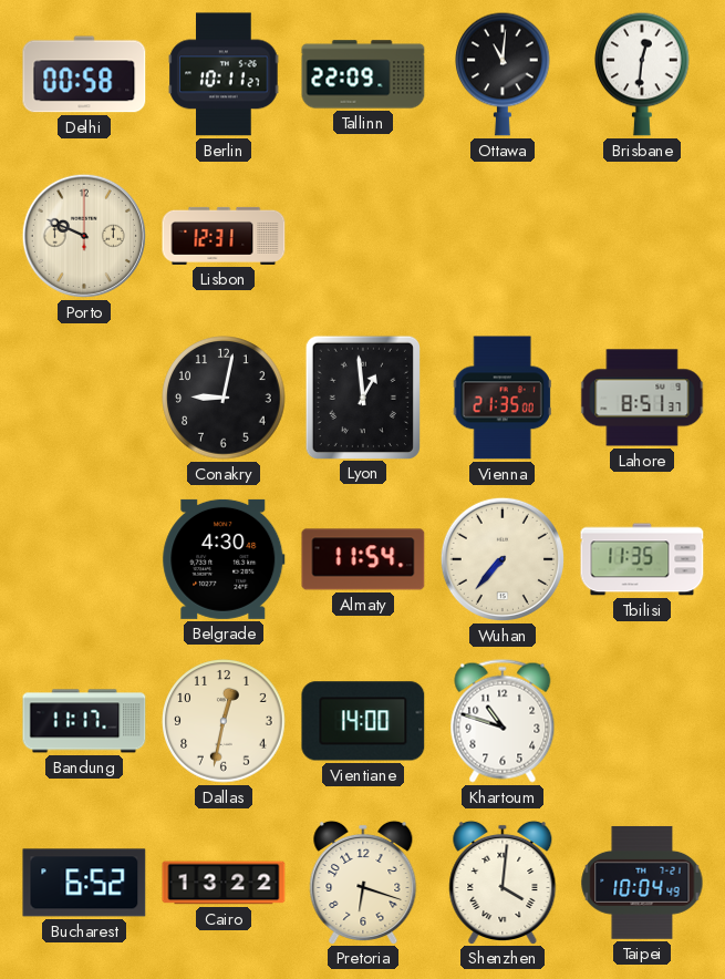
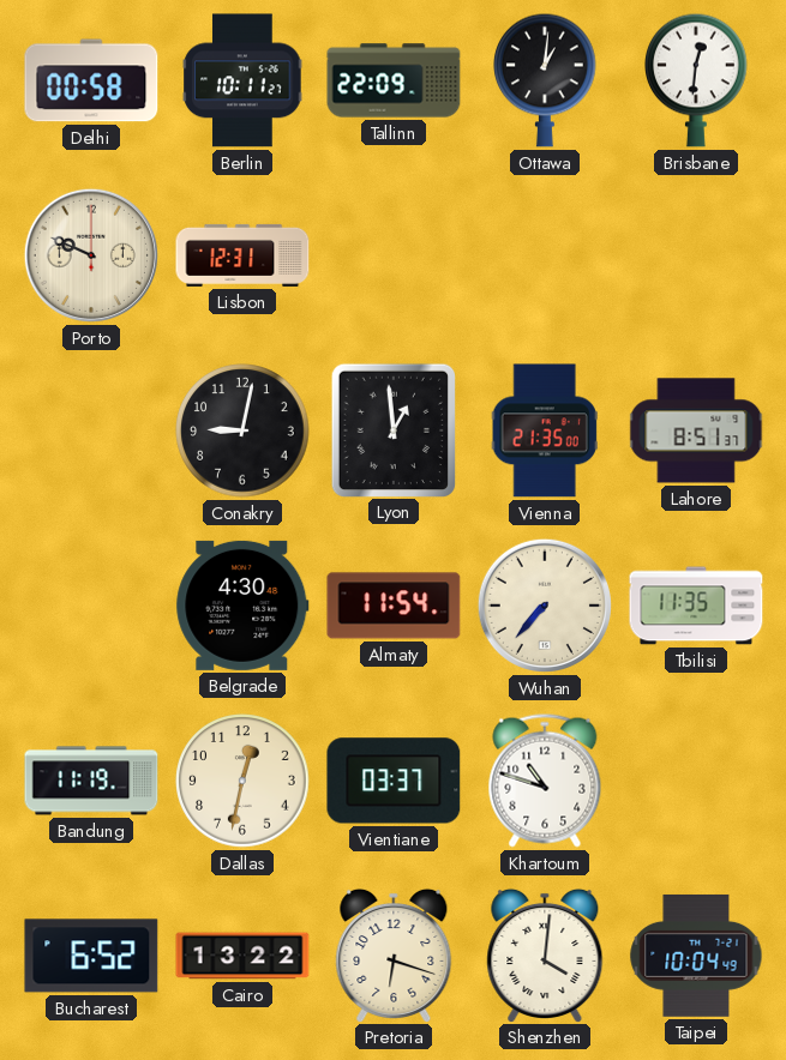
Ottawa: 11:01 -> 1:01
Bandung: 11:17 -> 11:19
Vientiane: 14:00 -> 03:37
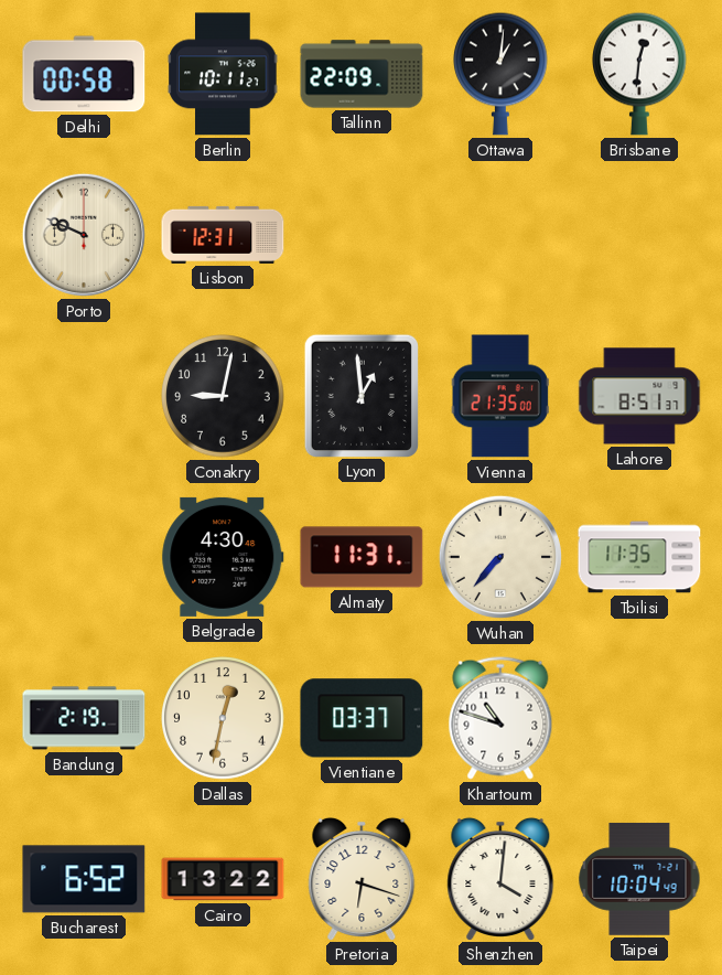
Almaty: 11:54 -> 11:31
Bandung: 11:19 -> 2:19
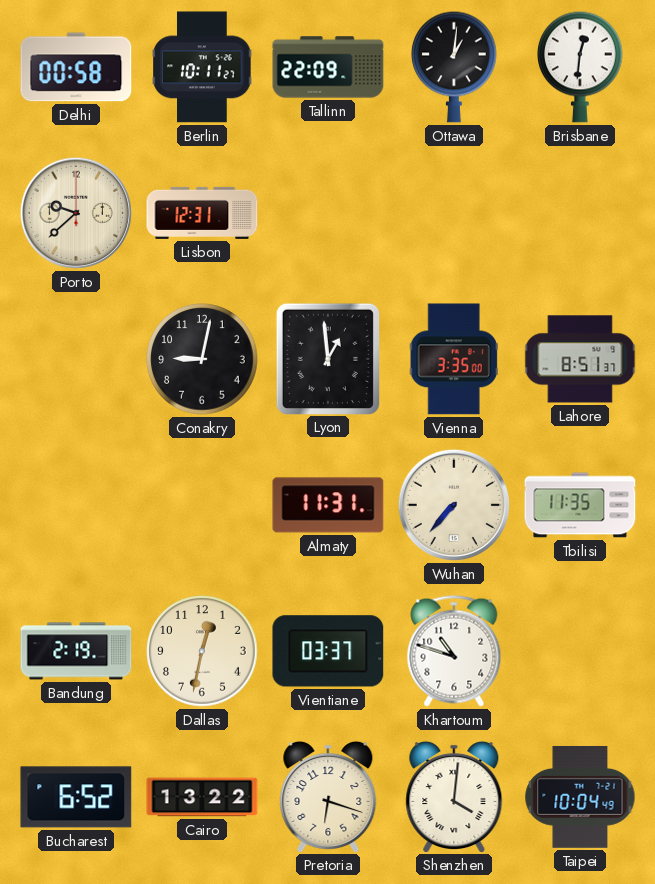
Porto: 9:49 -> 9:38
Vienna: 21:35 -> 3:35
Belgrade: 4:30 -> none
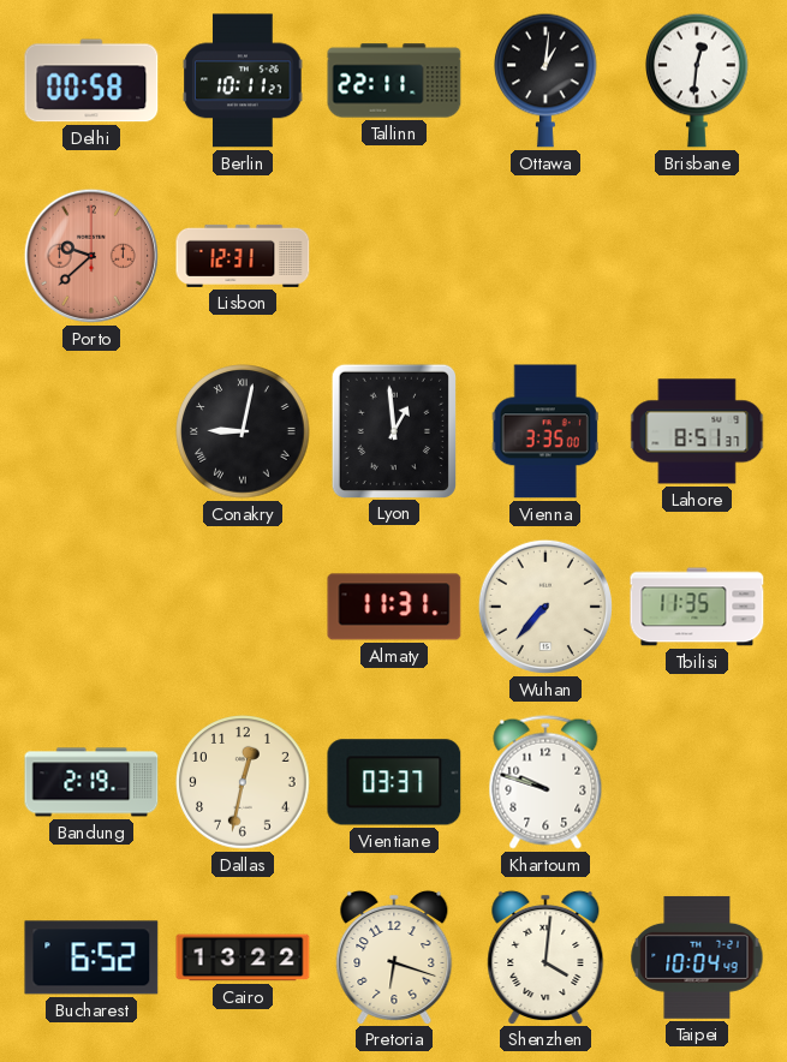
Tallinn: 22:09 -> 22:11
Porto dial: cream -> salmon
Conakry numerals: Arabic -> Roman
Khartoum: 10:48 -> 9:48
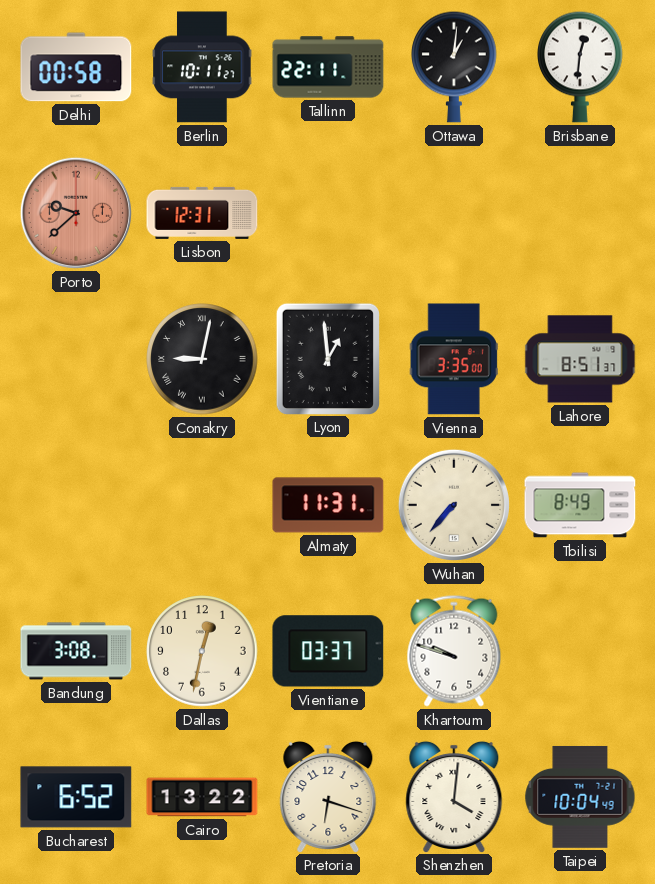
Tbilisi: 11:35 -> 8:49
Bandung: 2:19 -> 3:08
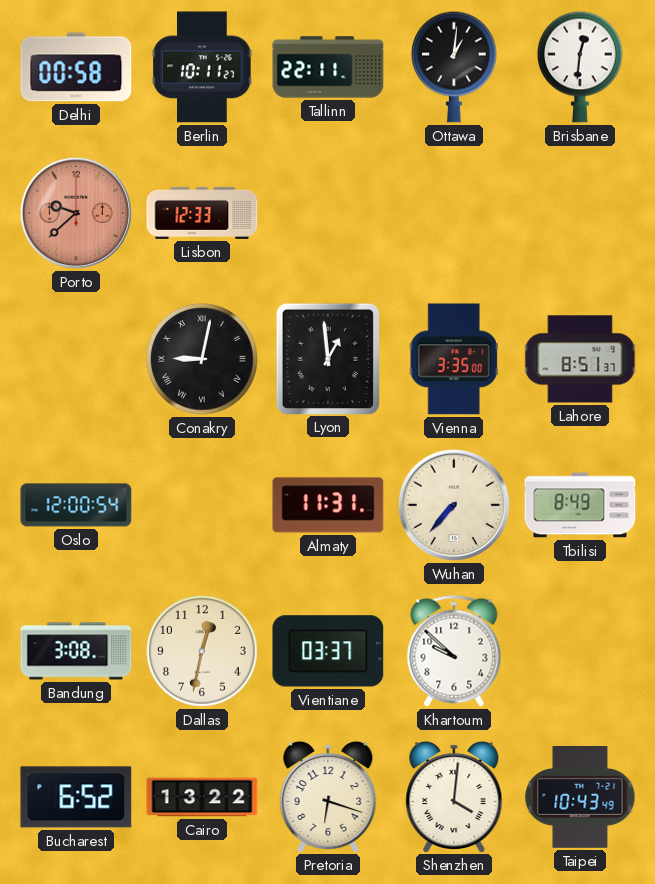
Lisbon: 12:31 -> 12:33
Oslo: none -> 12:00
Khartoum: 9:48 -> 9:52
Taipei: 10:04 -> 10:43
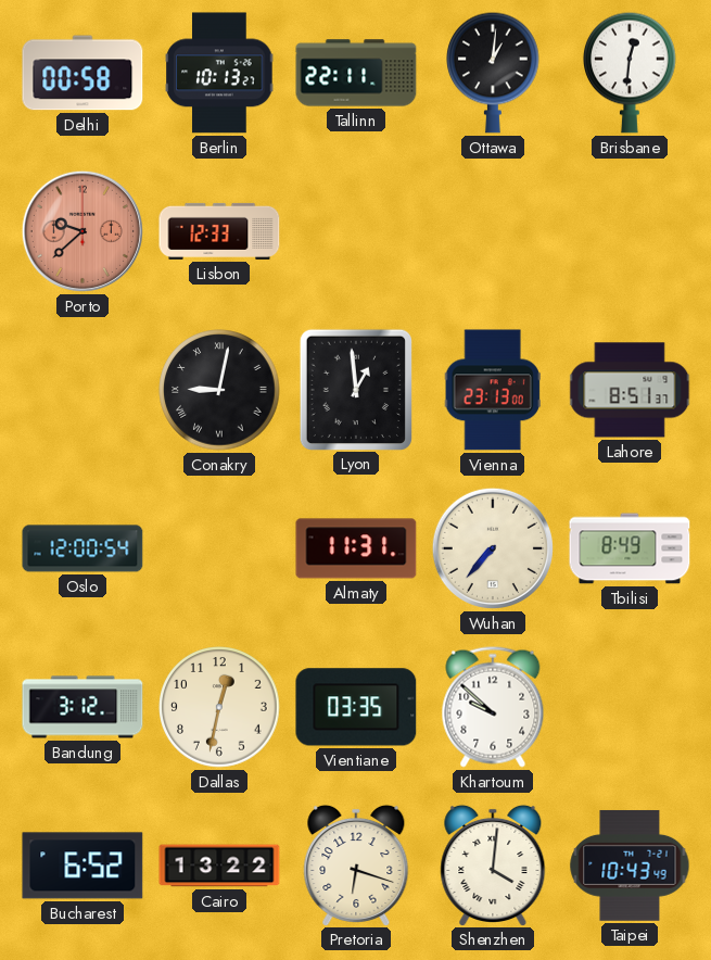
Berlin: 10:11 -> 10:13
Vienna: 3:35 -> 23:13
Bandung: 3:08 -> 3:12
Vientiane: 03:37 -> 03:35
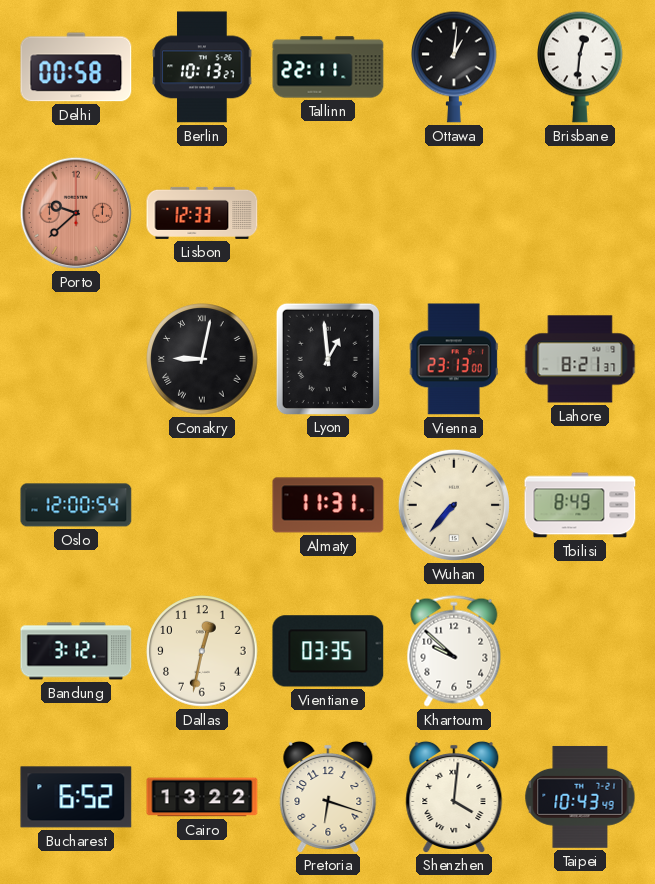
Lahore: 8:51 -> 8:21
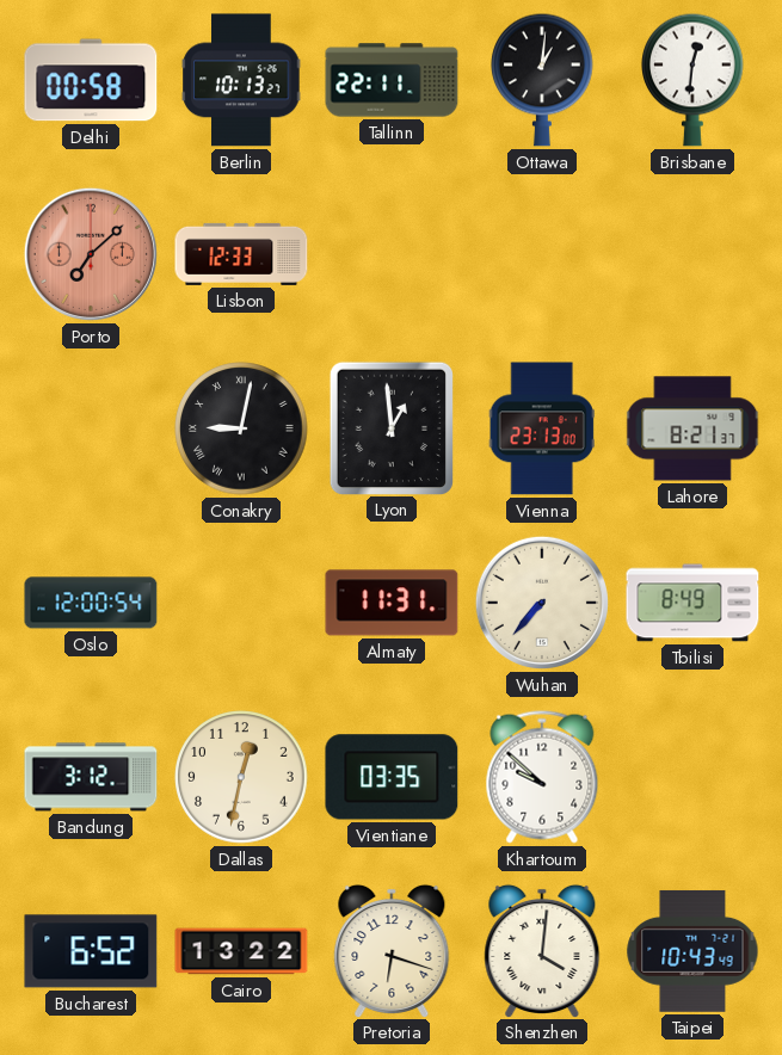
Porto: 9:38 -> 7:08
